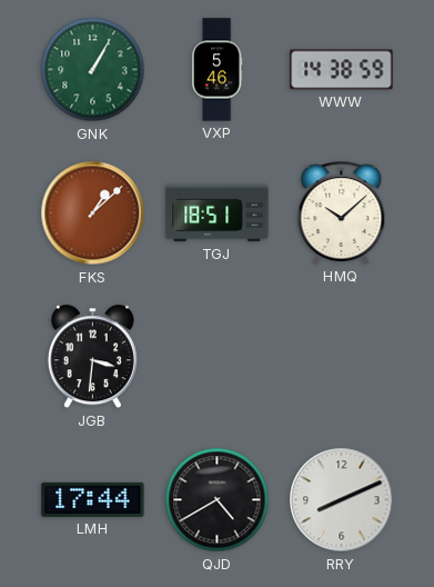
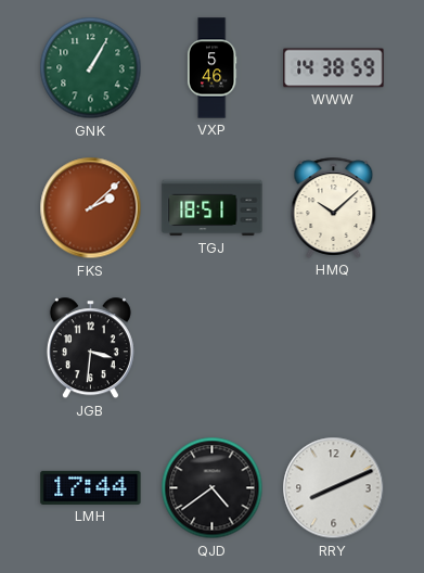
FKS: 1:08 -> 2:08
QJD: 4:40 -> 4:39
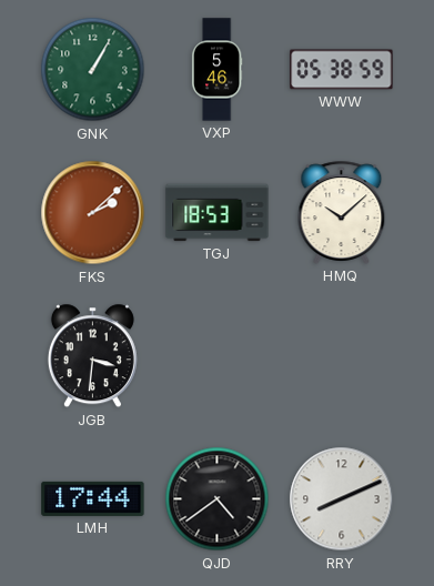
WWW: 14:38 -> 05:38
TGJ: 18:51 -> 18:53
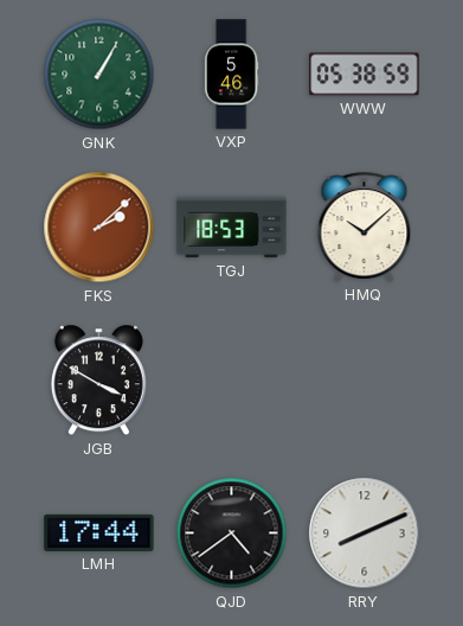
JGB: 3:31 -> 3:50
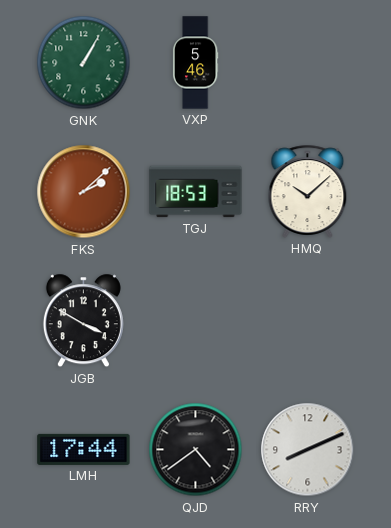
WWW: 05:38 -> none
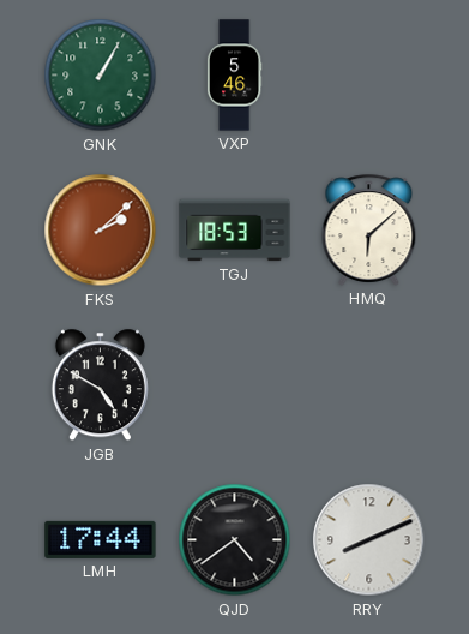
HMQ: 10:08 -> 6:08
JGB: 3:50 -> 4:50
